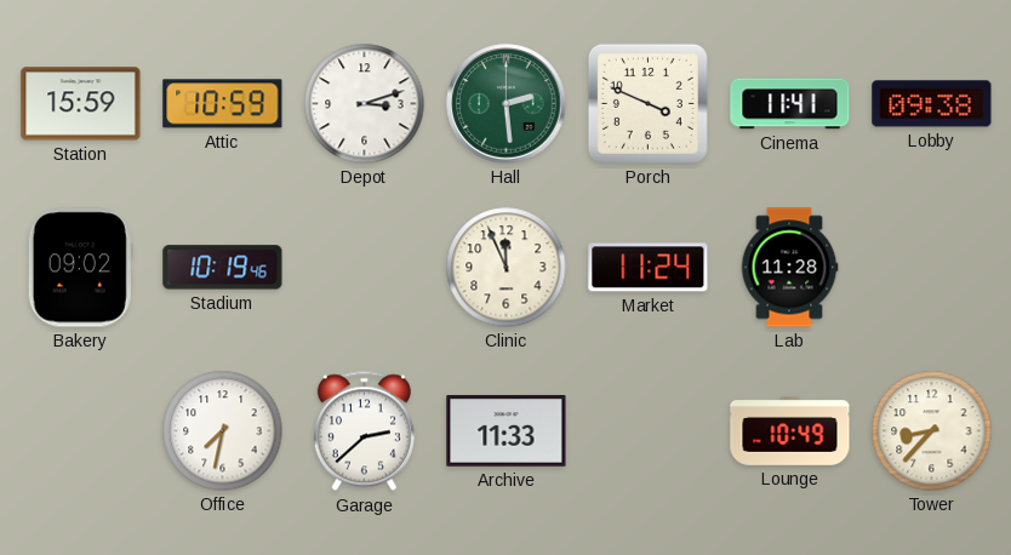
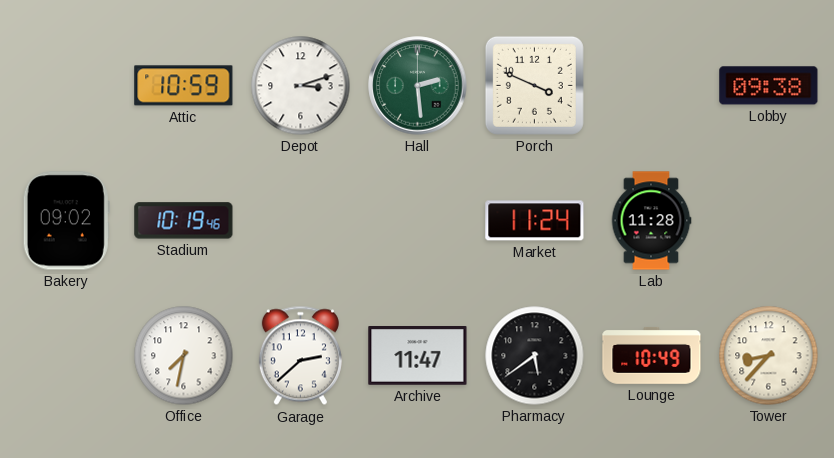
Station: 15:59 -> none
Cinema: 11:41 -> none
Clinic: 11:56 -> none
Archive: 11:33 -> 11:47
Pharmacy: none -> 5:39
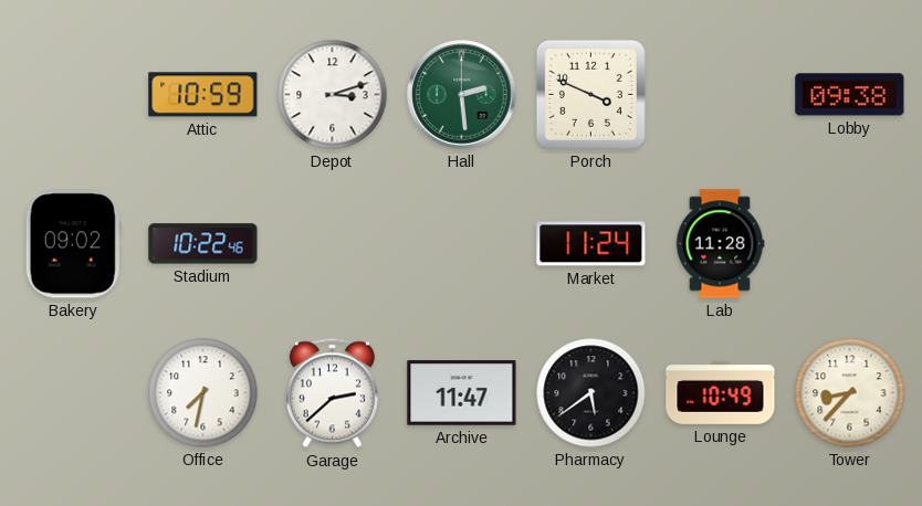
Stadium: 10:19 -> 10:22
